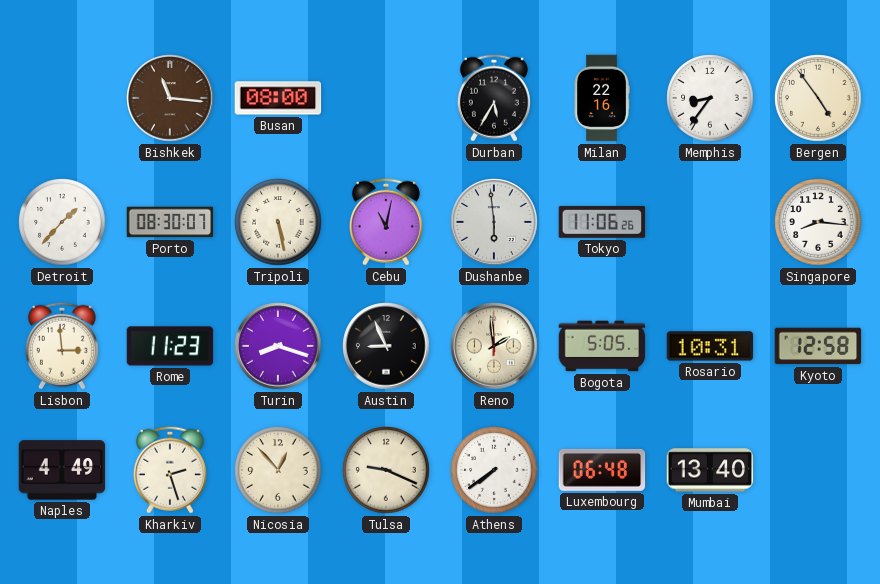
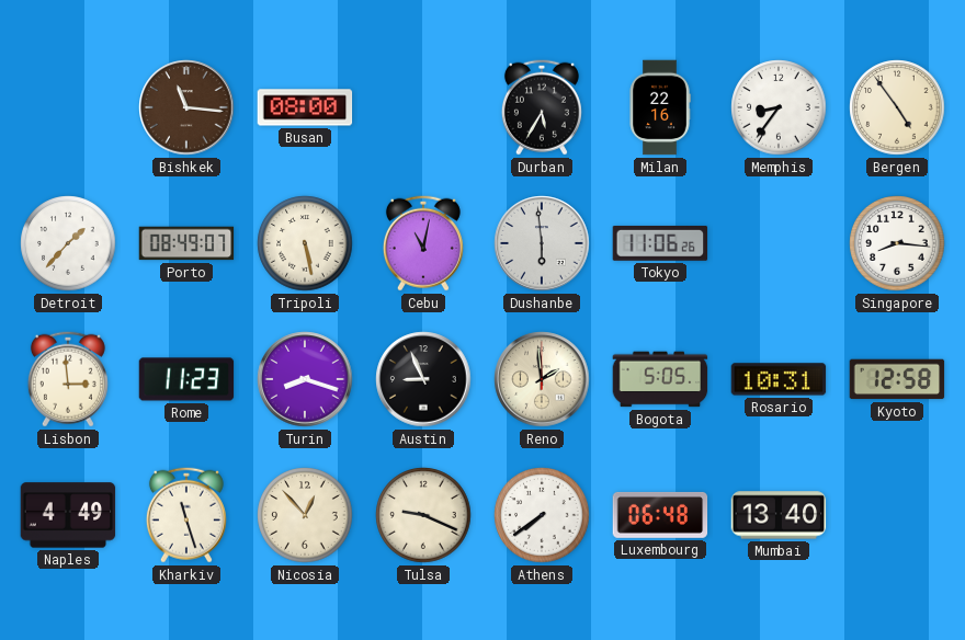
Porto: 08:30 -> 08:49
Kharkiv: 2:27 -> 11:27
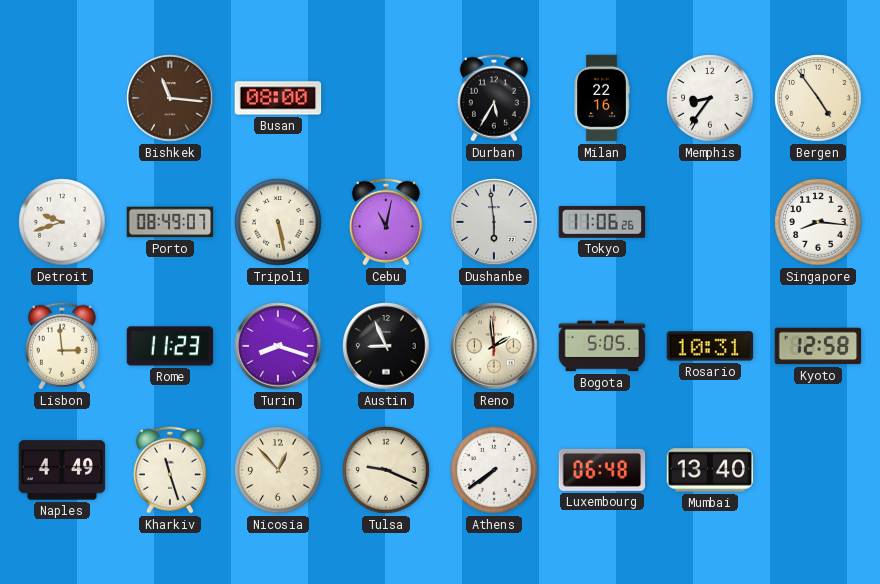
Detroit: 1:37 -> 9:42
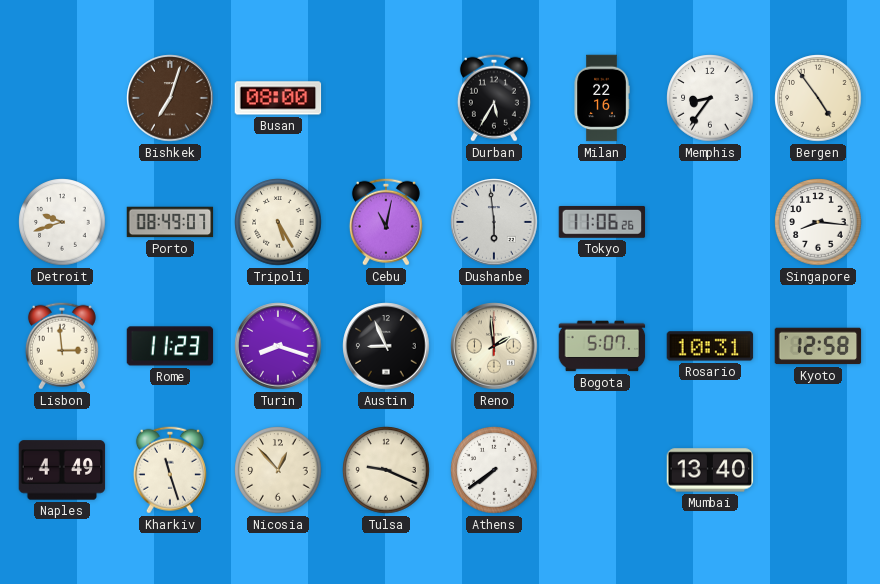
Bishkek: 11:16 -> 7:03
Tripoli: 5:28 -> 5:25
Bogota: 5:05 -> 5:07
Luxembourg: 06:48 -> none
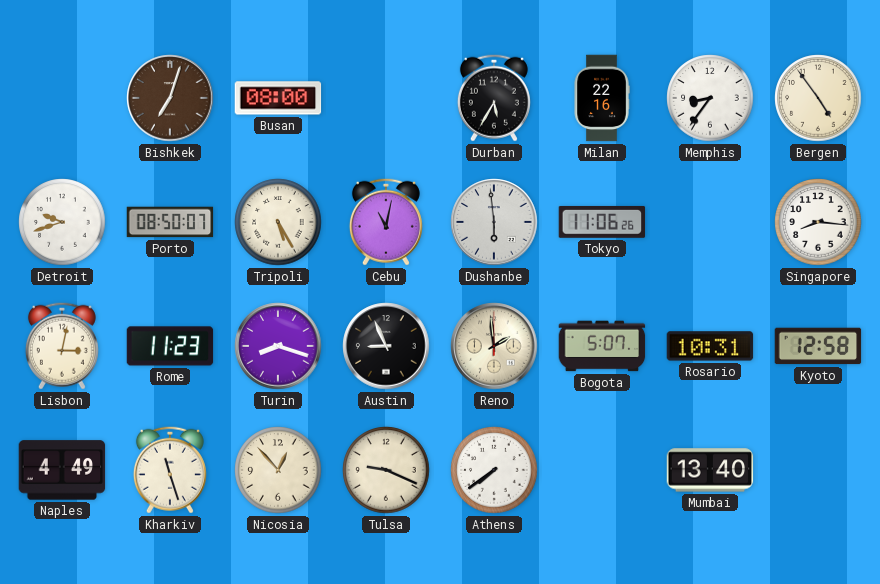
Porto: 08:49 -> 08:50
Lisbon: 2:59 -> 3:02
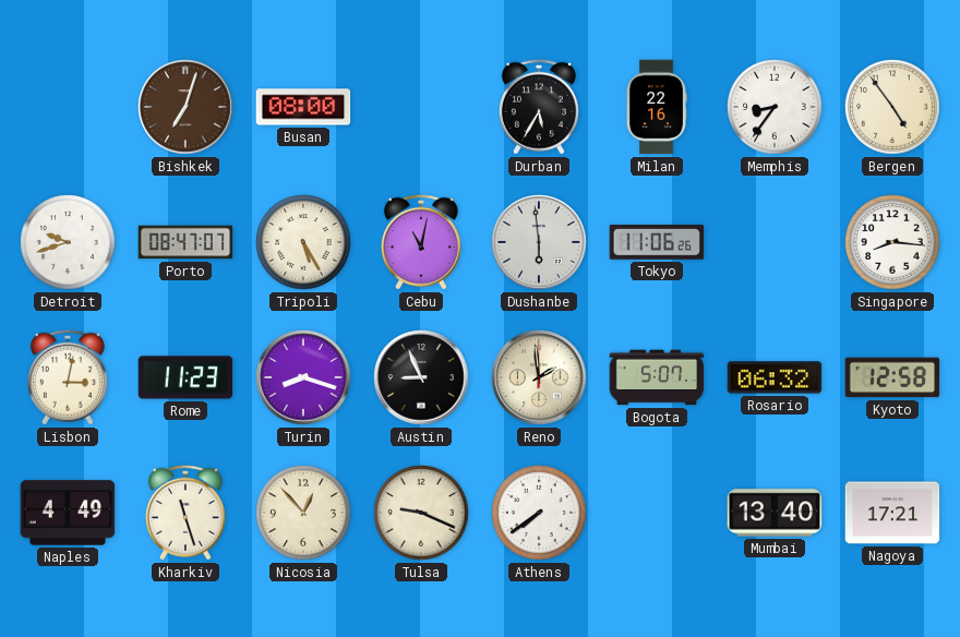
Porto: 08:50 -> 08:47
Rosario: 10:31 -> 06:32
Nagoya: none -> 17:21
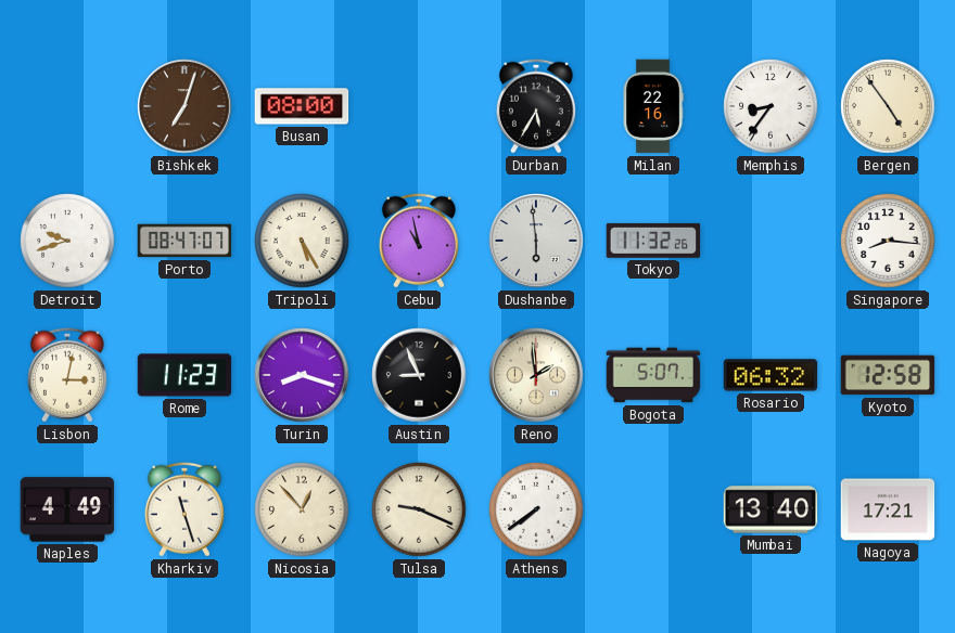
Cebu: 11:02 -> 10:58
Tokyo: 11:06 -> 11:32
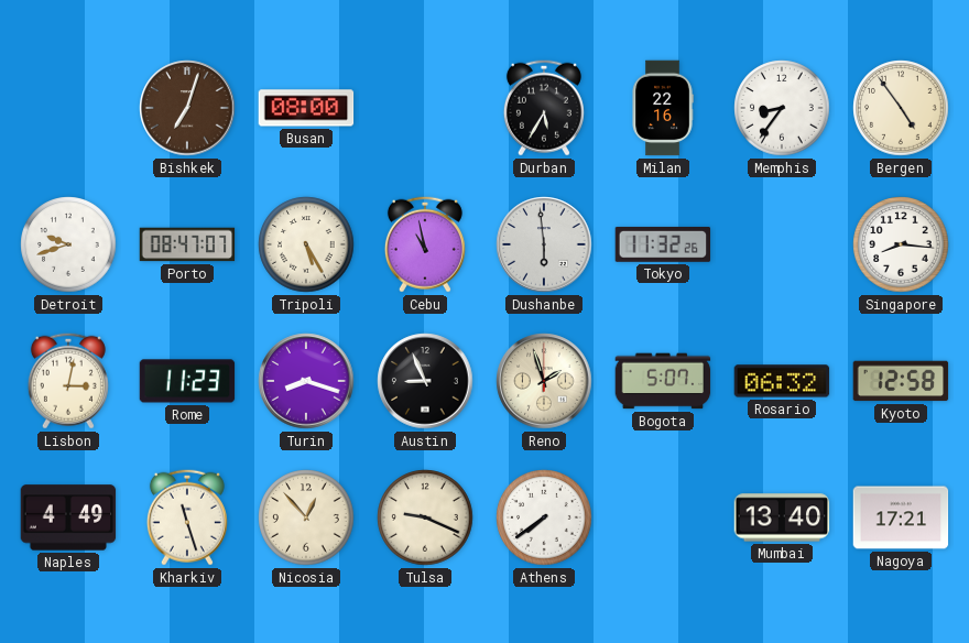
Reno: 1:59 -> 1:57
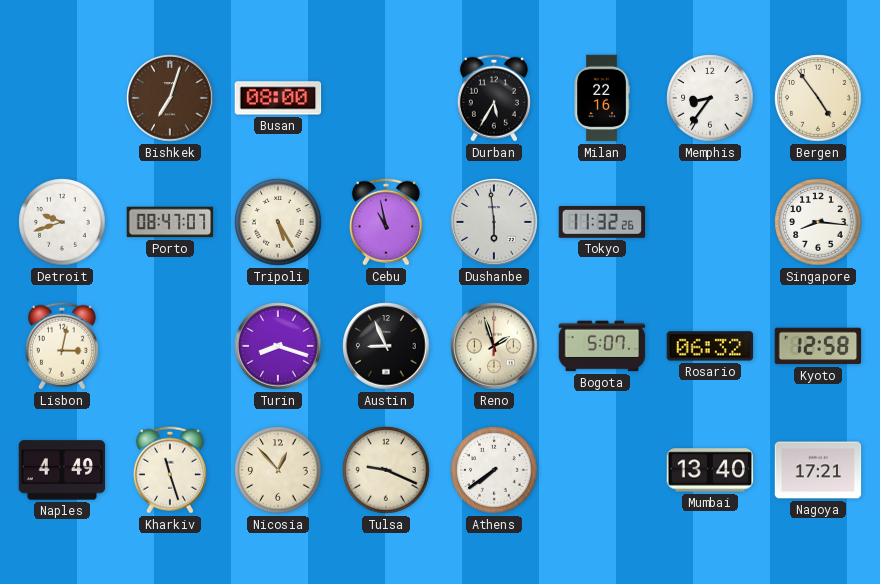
Rome: 11:23 -> none
